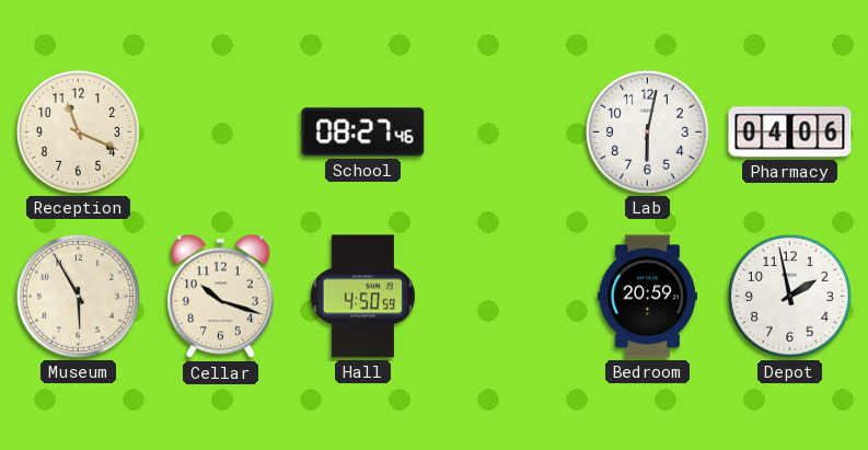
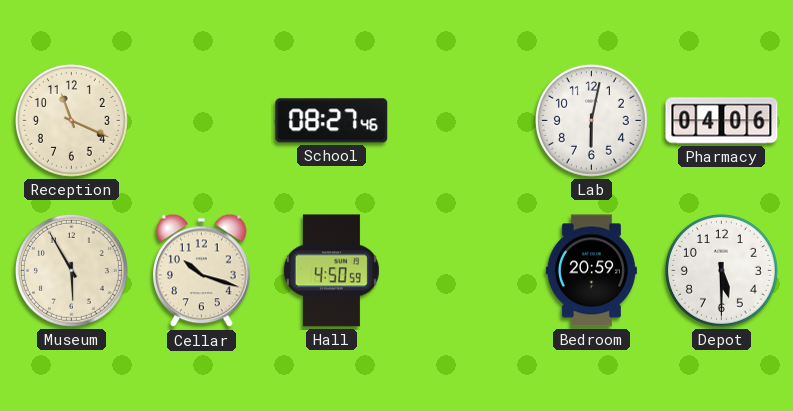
Depot: 1:58 -> 5:30
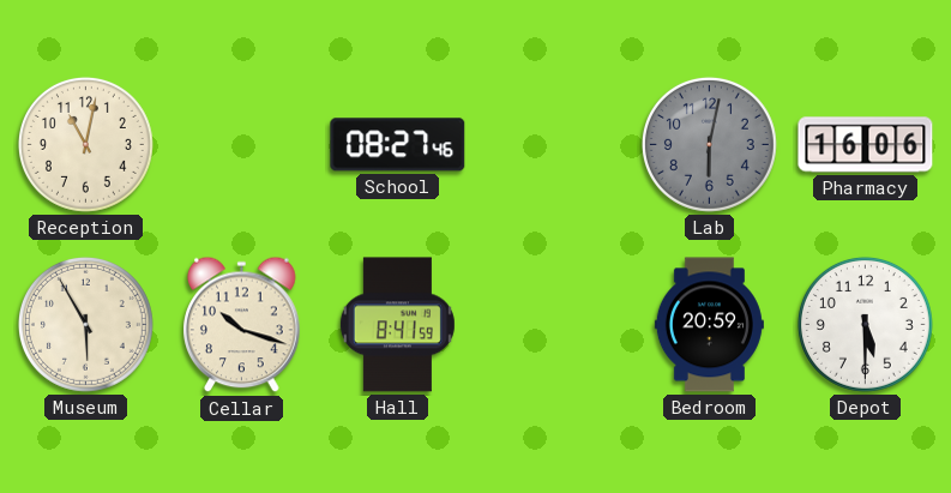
Reception: 11:19 -> 11:02
Lab dial: white -> grey
Pharmacy: 04:06 -> 16:06
Hall: 4:50 -> 8:41
